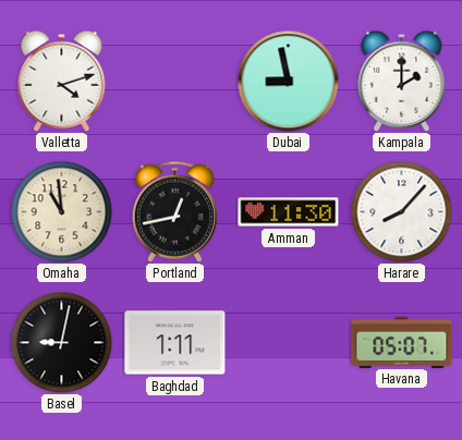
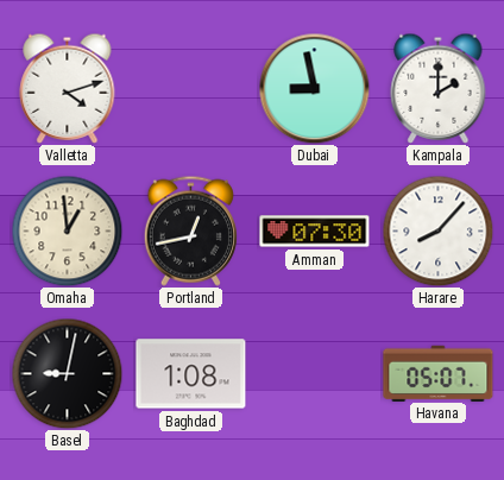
Omaha: 10:59 -> 12:59
Amman: 11:30 -> 07:30
Baghdad: 1:11 -> 1:08
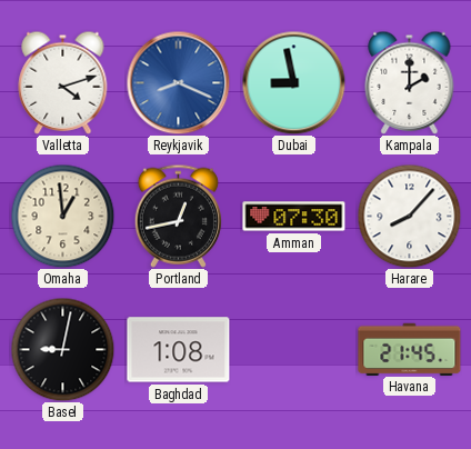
Reykjavik: none -> 8:19
Havana: 05:07 -> 21:45
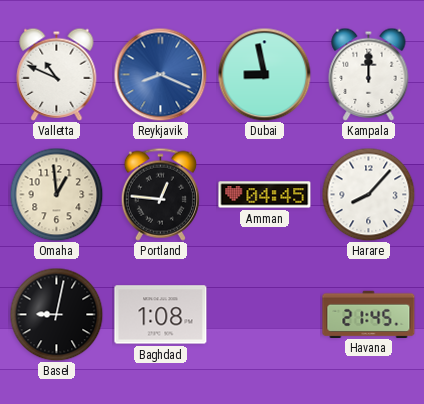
Valletta: 4:12 -> 10:49
Kampala: 2:00 -> 12:00
Portland: 12:43 -> 12:46
Amman: 07:30 -> 04:45
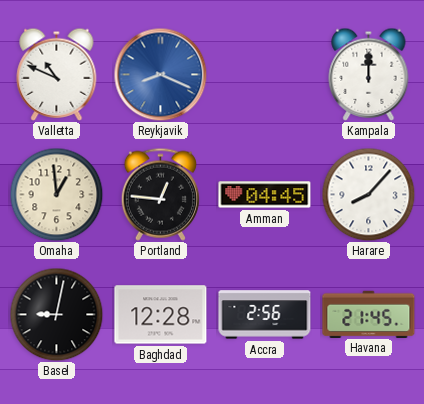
Dubai: 8:58 -> none
Baghdad: 1:08 -> 12:28
Accra: none -> 2:56
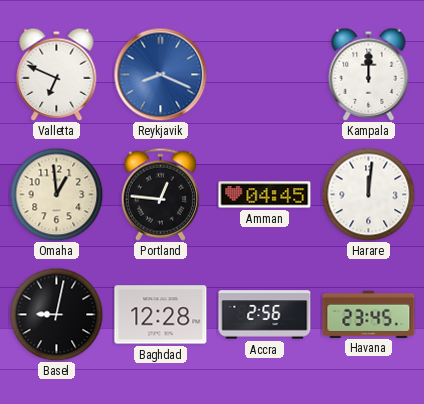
Valletta: 10:49 -> 6:49
Harare: 8:07 -> 12:01
Havana: 21:45 -> 23:45
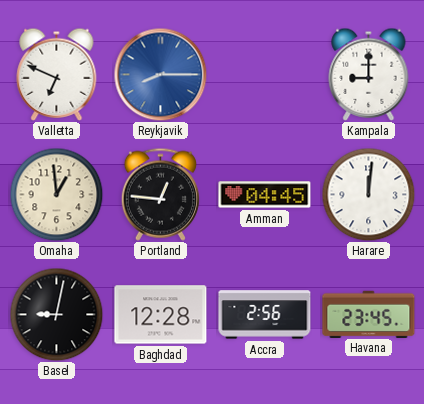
Reykjavik: 8:19 -> 8:15
Kampala: 12:00 -> 9:00
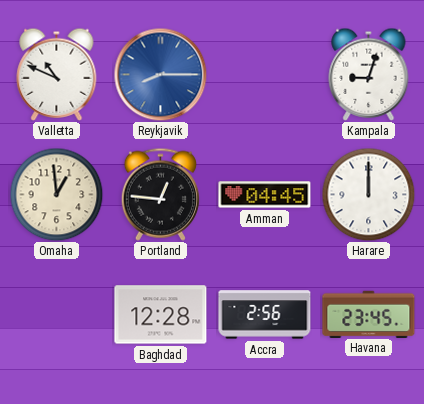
Valletta: 6:49 -> 10:49
Kampala: 9:00 -> 9:03
Harare: 12:01 -> 12:00
Basel: 9:02 -> none
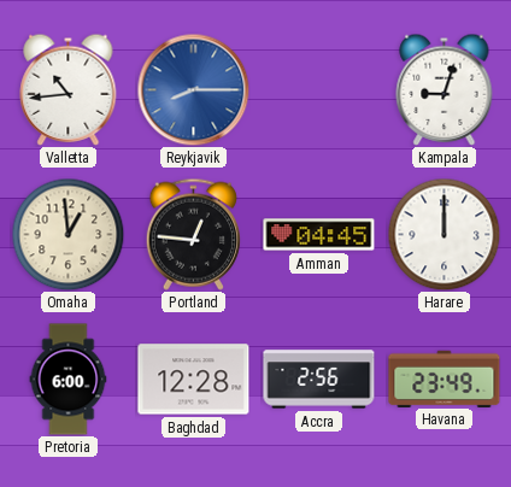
Valletta: 10:49 -> 10:44
Pretoria: none -> 6:00
Havana: 23:45 -> 23:49
